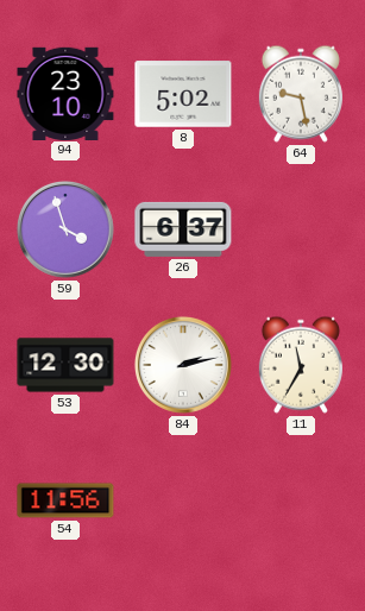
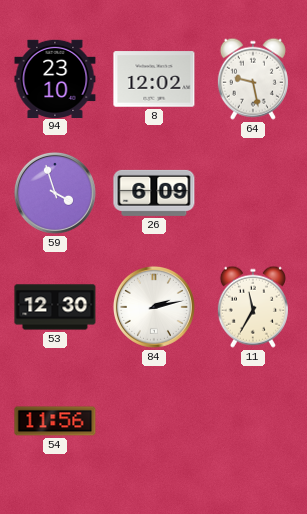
8: 5:02 -> 12:02
26: 6:37 -> 6:09
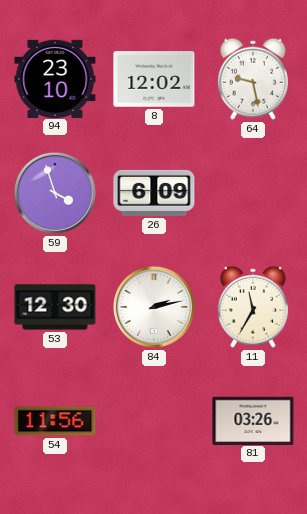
81: none -> 03:26
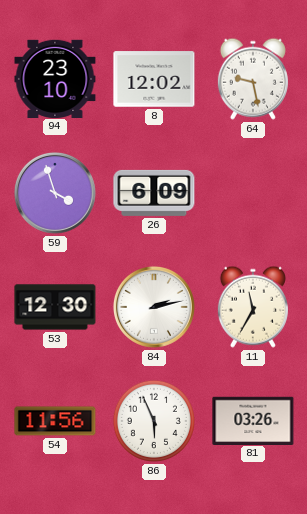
86: none -> 5:56
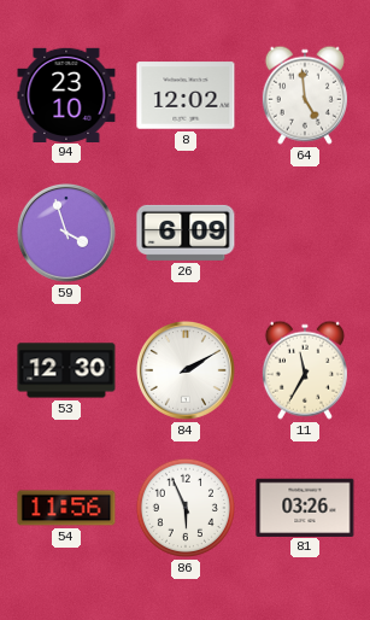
64: 9:28 -> 4:59
84: 2:13 -> 2:10
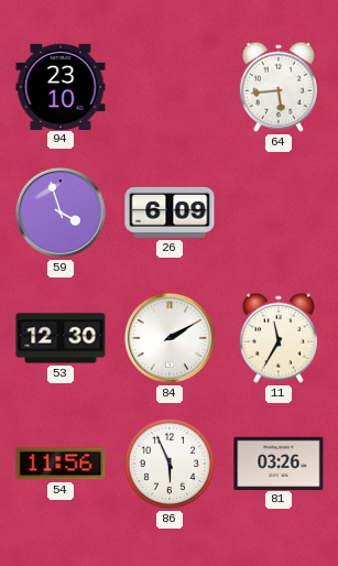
8: 12:02 -> none
64: 4:59 -> 5:44
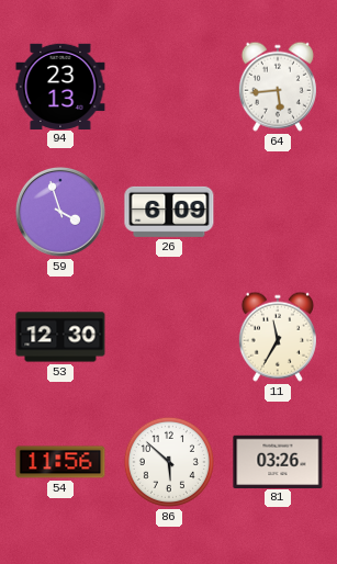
94: 23:10 -> 23:13
84: 2:10 -> none
86: 5:56 -> 5:52
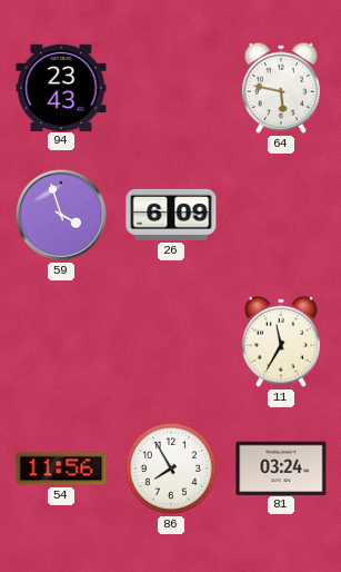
94: 23:13 -> 23:43
64: 5:44 -> 5:47
53: 12:30 -> none
86: 5:52 -> 7:55
81: 03:26 -> 03:24
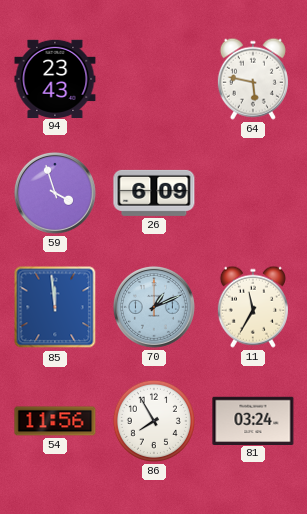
85: none -> 11:59
70: none -> 1:11
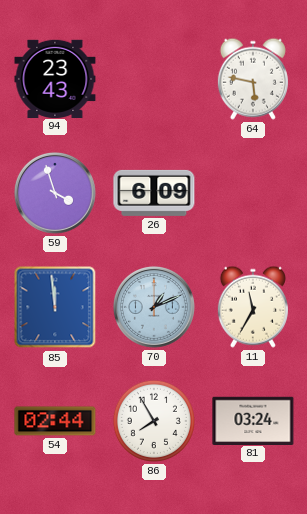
54: 11:56 -> 02:44
